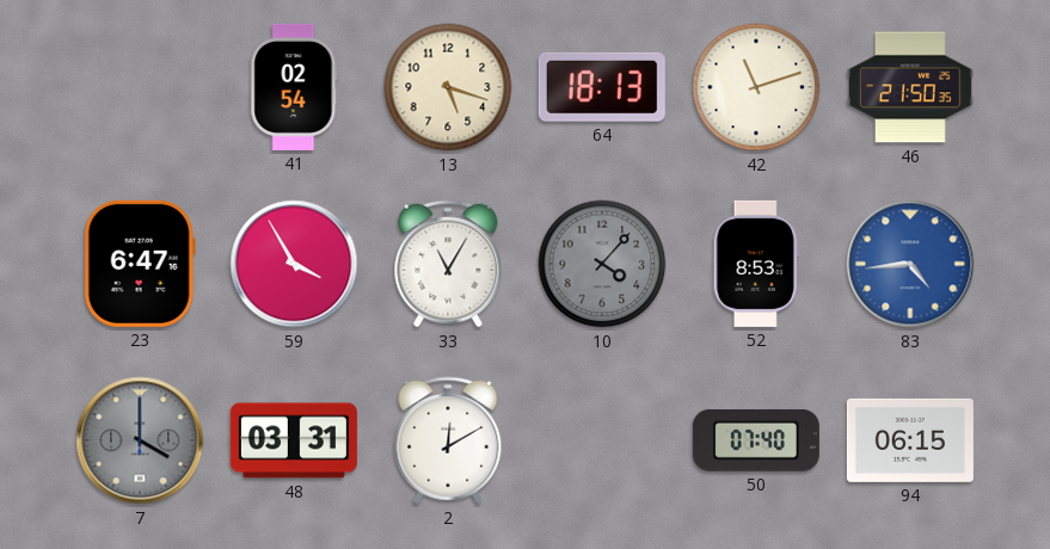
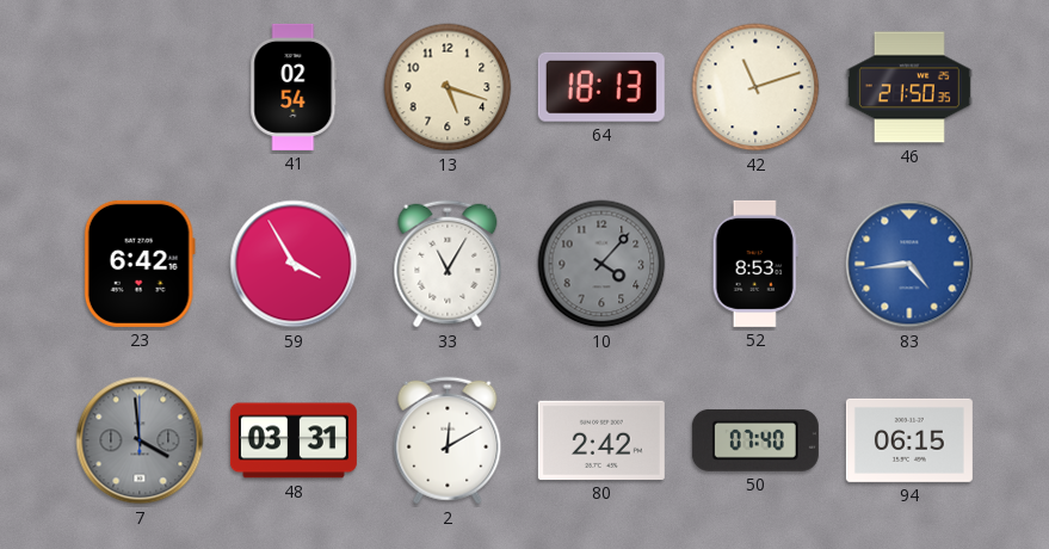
23: 6:47 -> 6:42
7: 4:00 -> 3:59
80: none -> 2:42
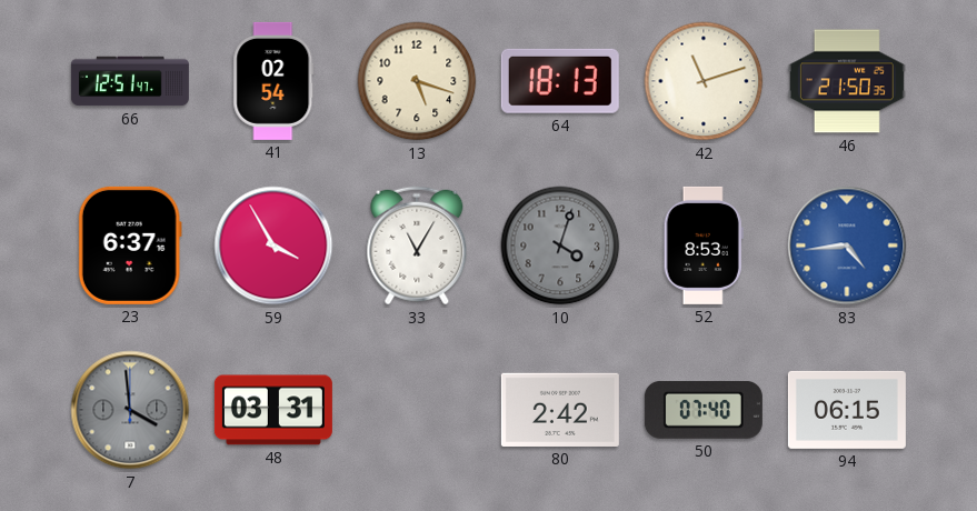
66: none -> 12:51
23: 6:42 -> 6:37
10: 4:07 -> 4:03
2: 12:10 -> none
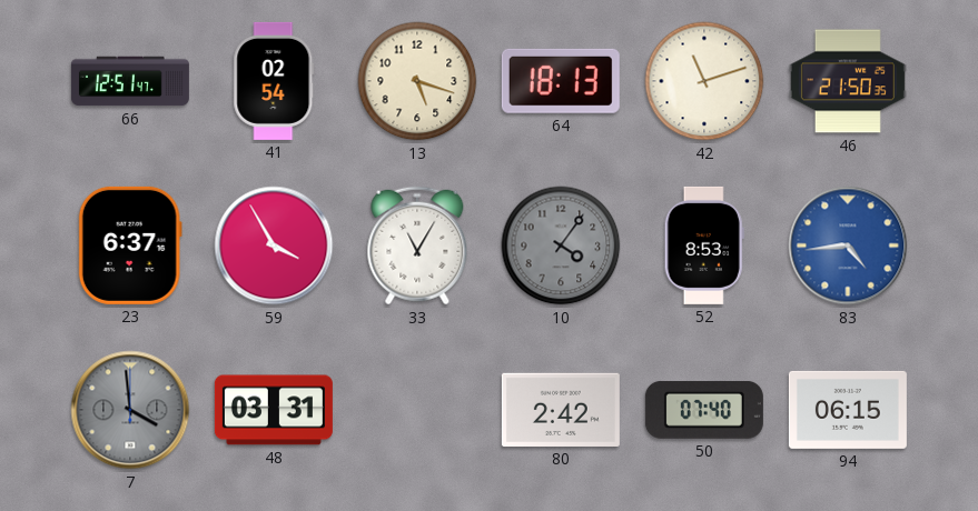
10: 4:03 -> 4:06
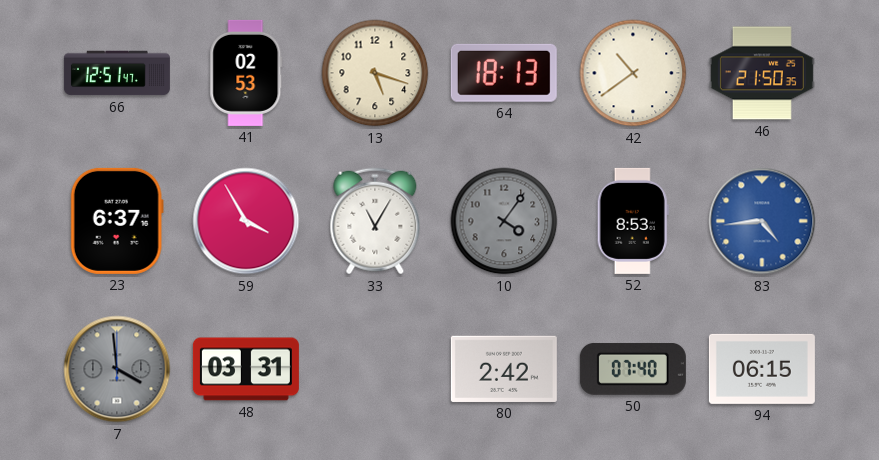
41: 02:54 -> 02:53
42: 11:12 -> 10:39
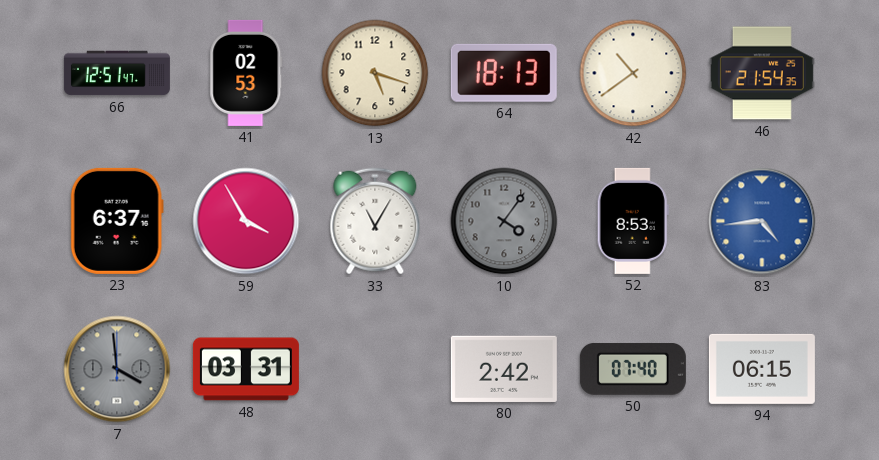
46: 21:50 -> 21:54
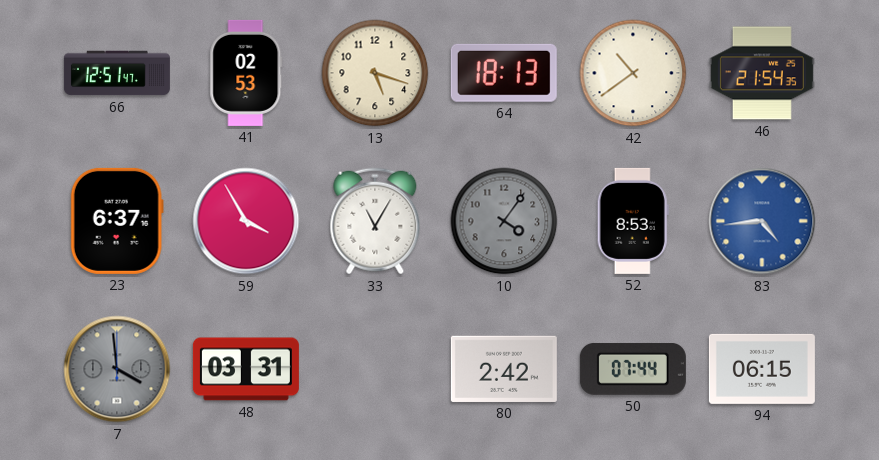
50: 07:40 -> 07:44
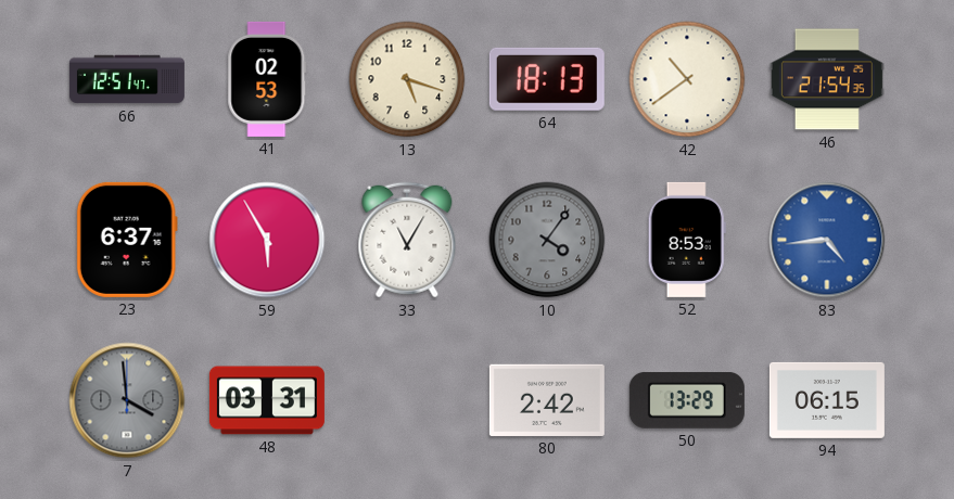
59: 3:55 -> 5:55
50: 07:44 -> 13:29
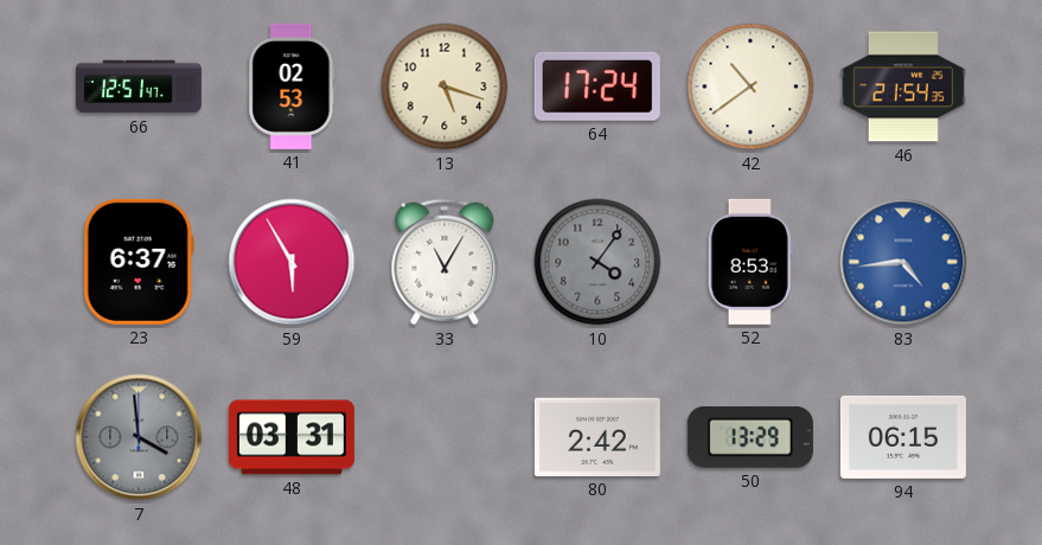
64: 18:13 -> 17:24
